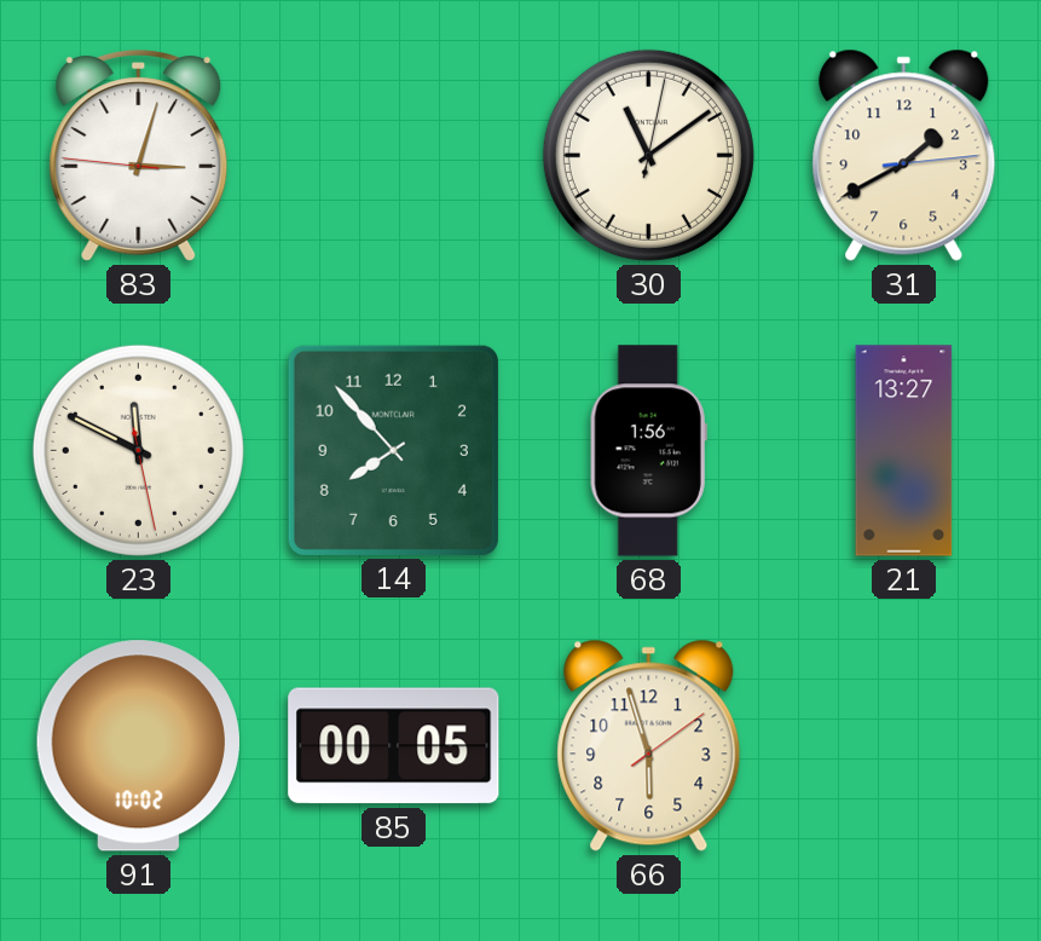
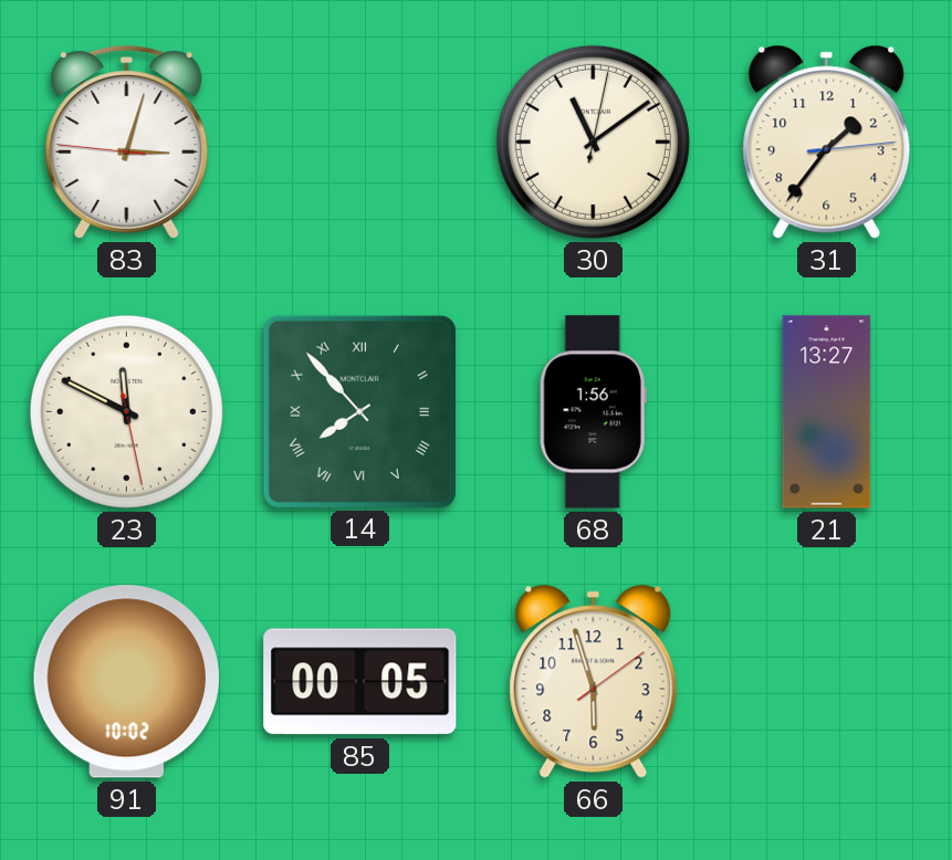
31: 1:40 -> 1:36
14 numerals: Arabic -> Roman
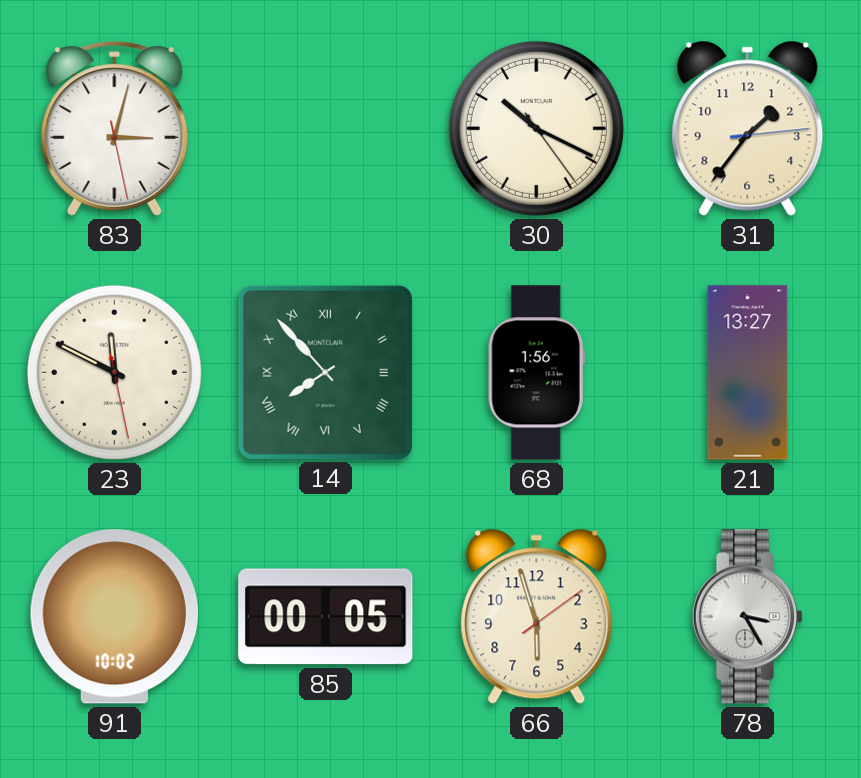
83: 3:02:46 -> 3:02:28
30: 11:09 -> 10:19
78: none -> 3:25
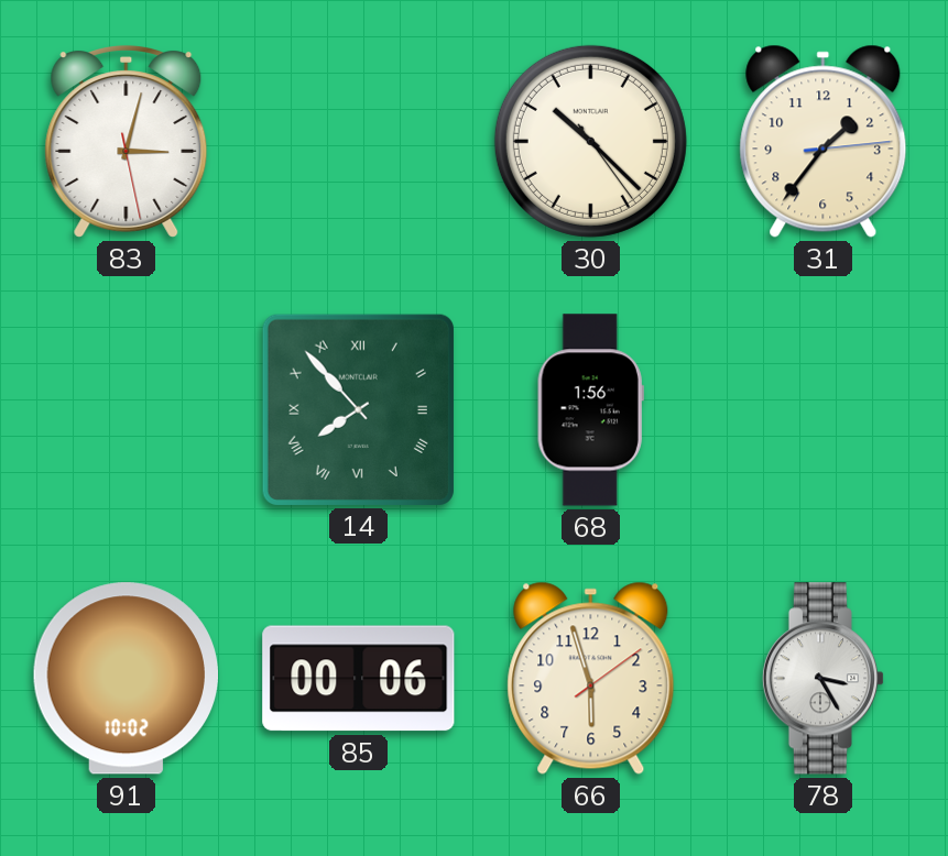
30: 10:19 -> 10:22
23: 11:49 -> none
21: 13:27 -> none
85: 00:05 -> 00:06
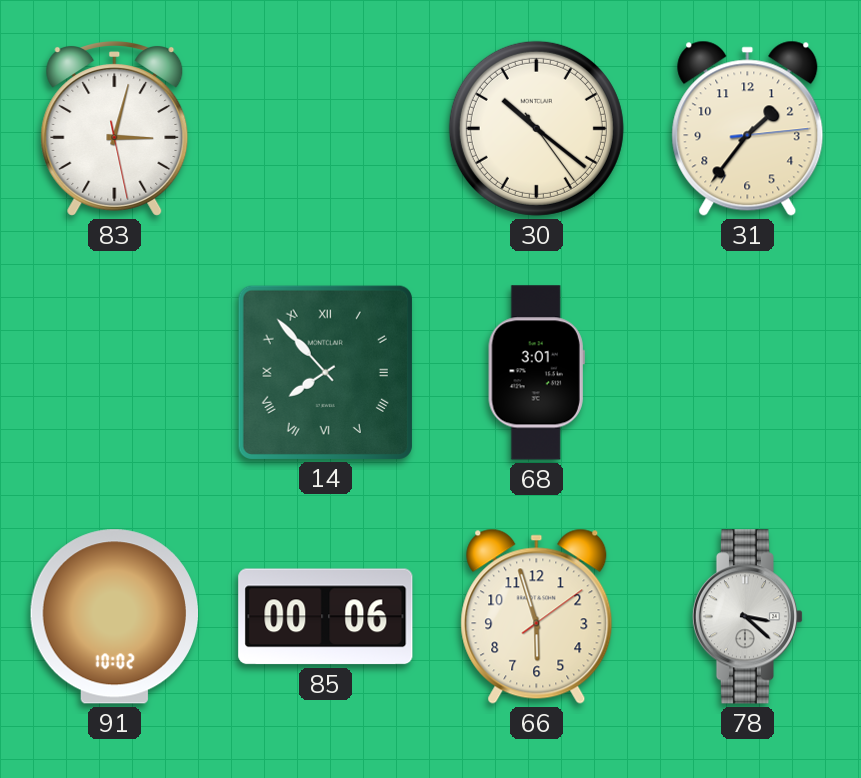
30: 10:22 -> 10:21
68: 1:56 -> 3:01
78: 3:25 -> 3:22
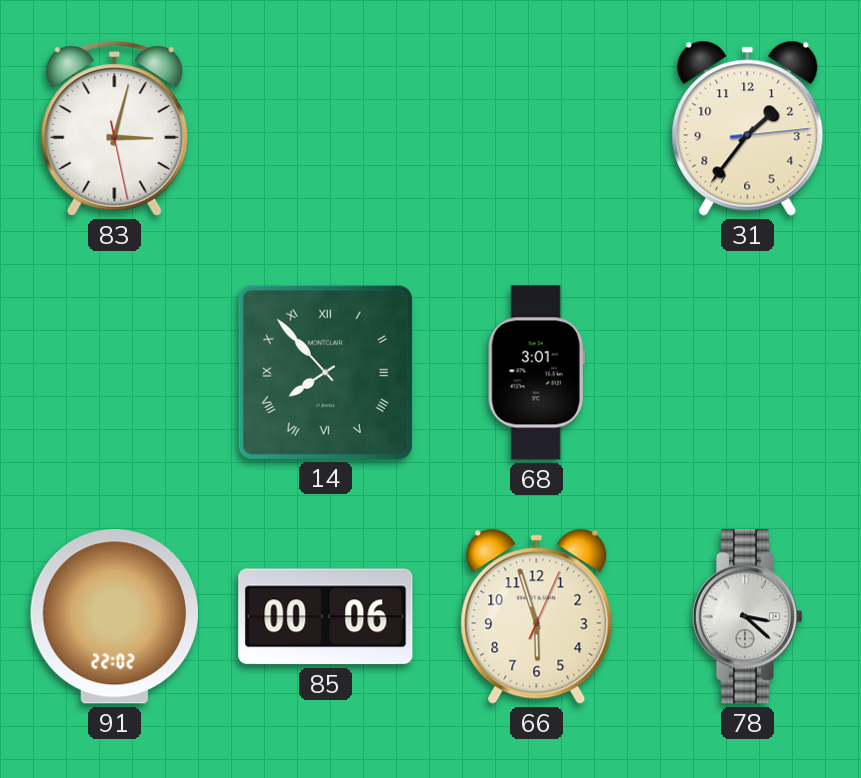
30: 10:21 -> none
91: 10:02 -> 22:02
66: 5:57:09 -> 5:57:04
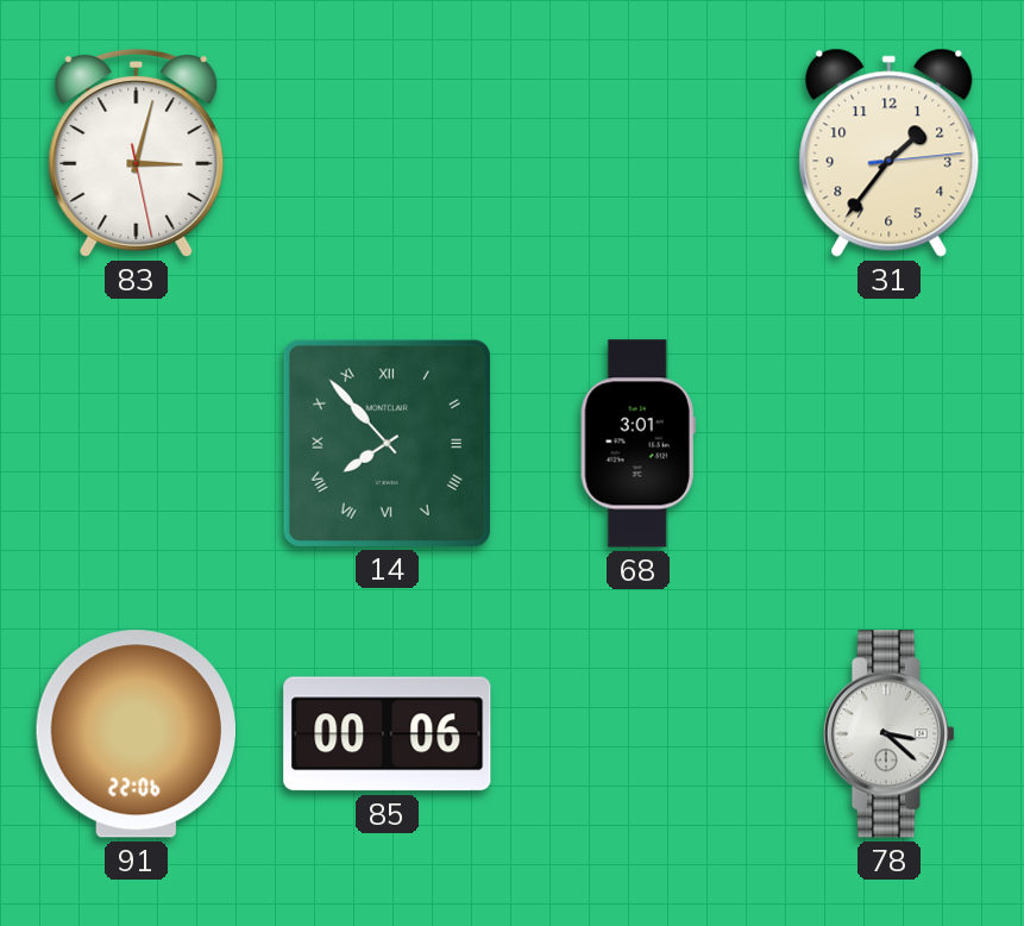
91: 22:02 -> 22:06
66: 5:57 -> none
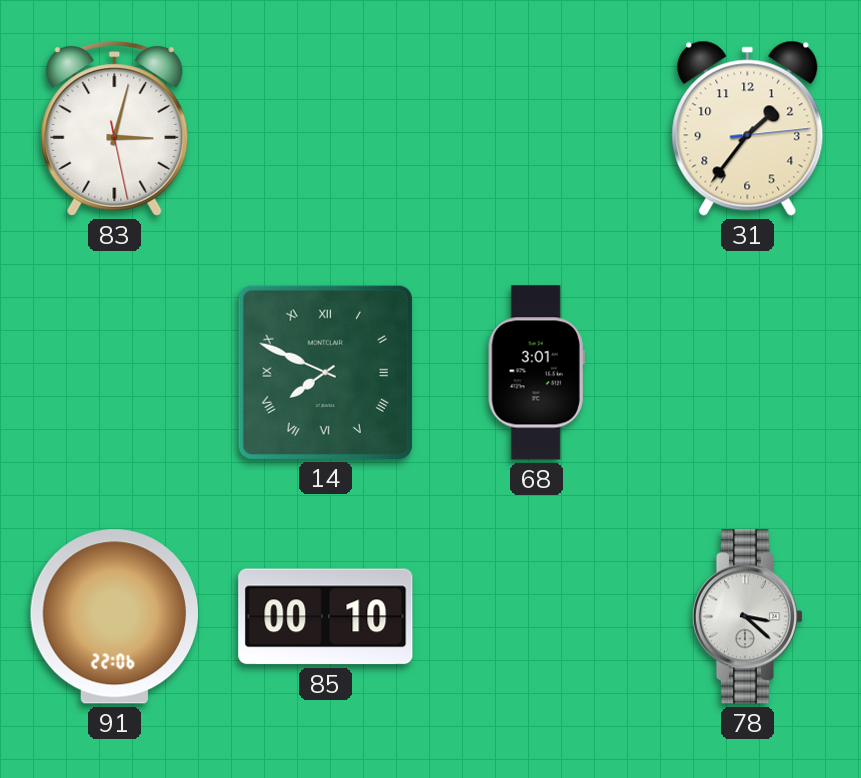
14: 7:53 -> 7:49
85: 00:06 -> 00:10
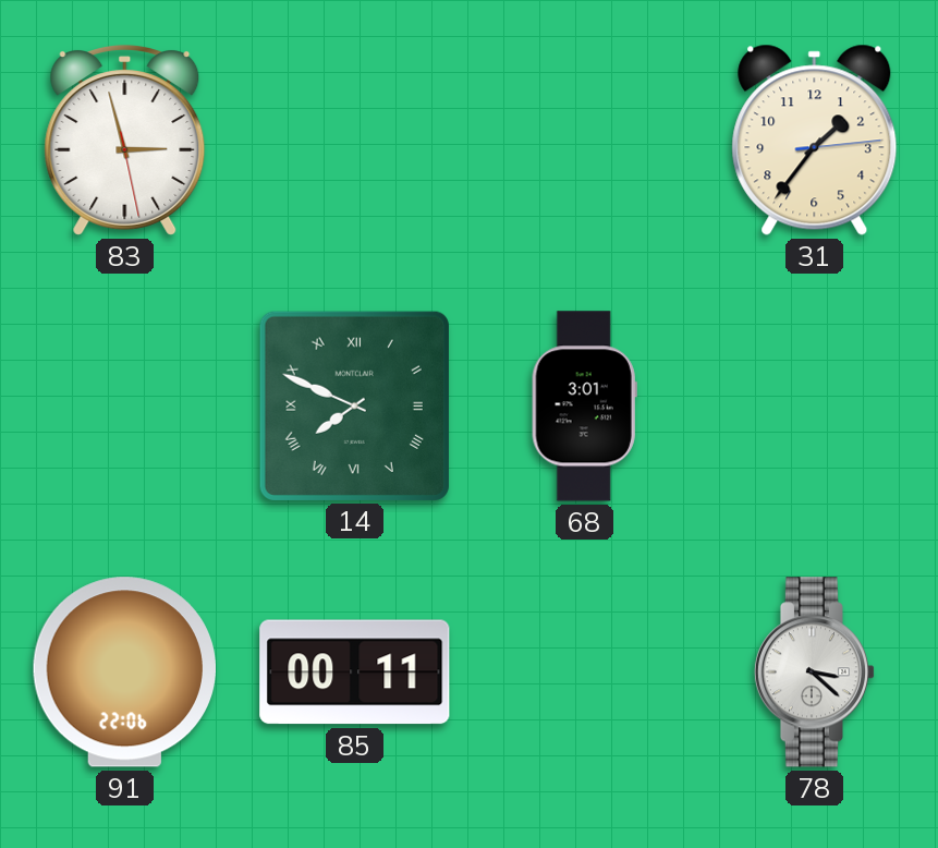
83: 3:02 -> 2:57
85: 00:10 -> 00:11
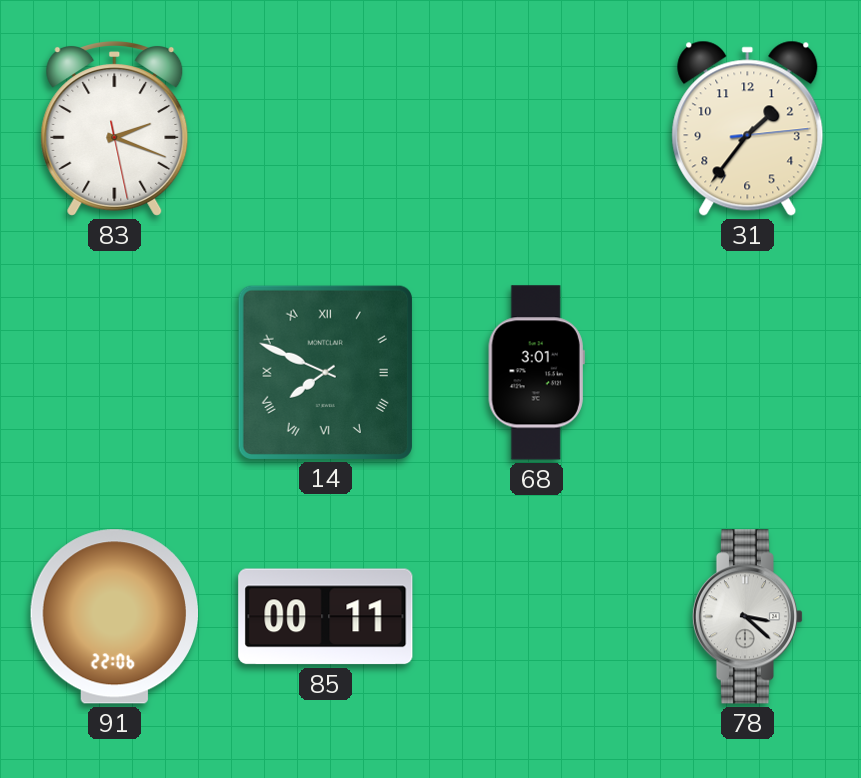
83: 2:57 -> 2:18
